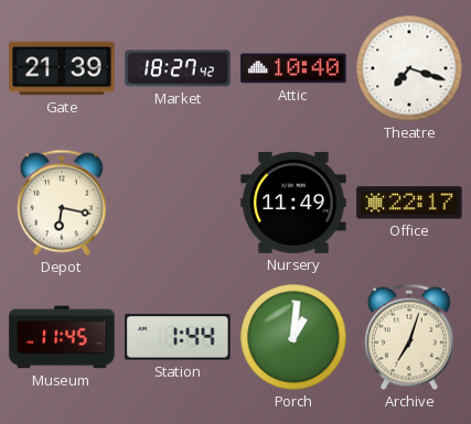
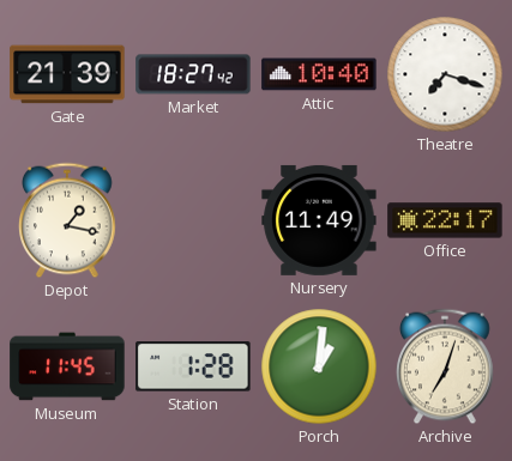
Depot: 6:17 -> 1:17
Station: 1:44 -> 1:28
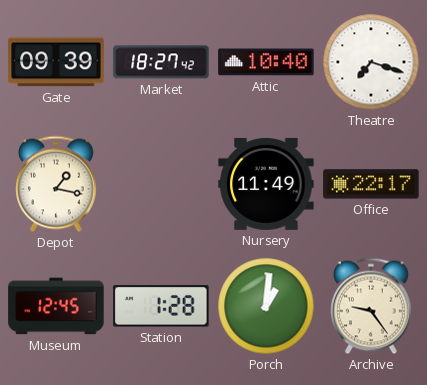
Gate: 21:39 -> 09:39
Museum: 11:45 -> 12:45
Archive: 7:03 -> 9:24
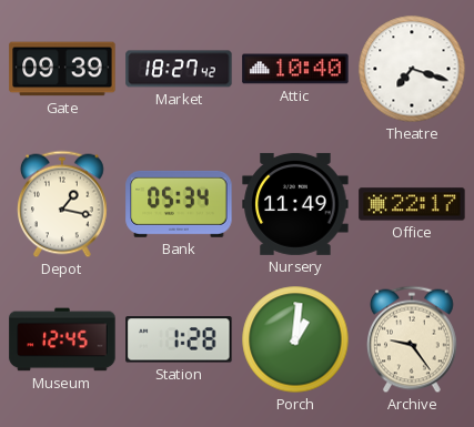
Bank: none -> 05:34
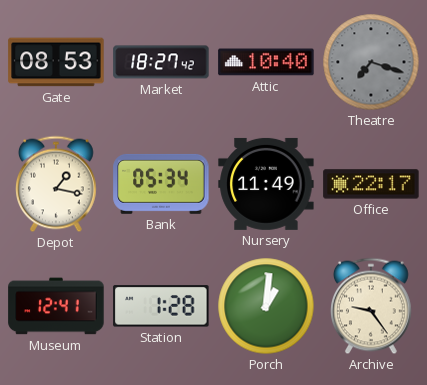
Gate: 09:39 -> 08:53
Theatre dial: white -> grey
Museum: 12:45 -> 12:41
